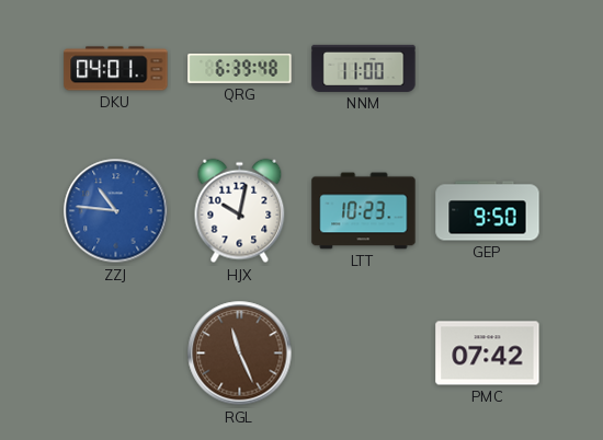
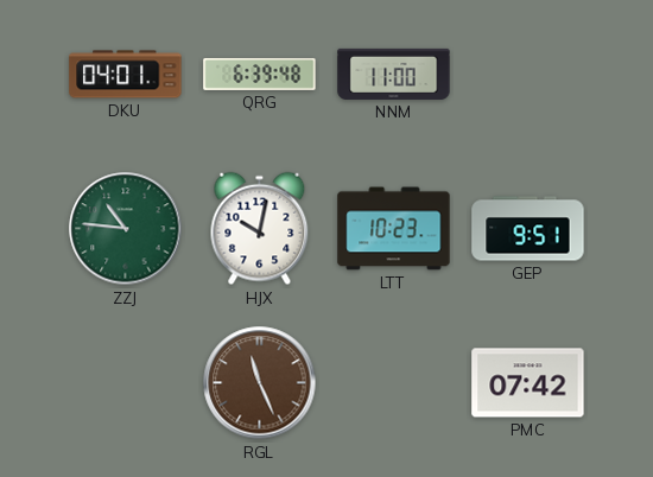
ZZJ dial: blue -> green
GEP: 9:50 -> 9:51
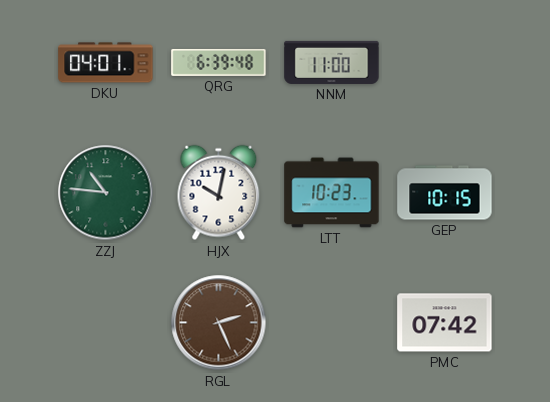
GEP: 9:51 -> 10:15
RGL: 11:26 -> 2:26
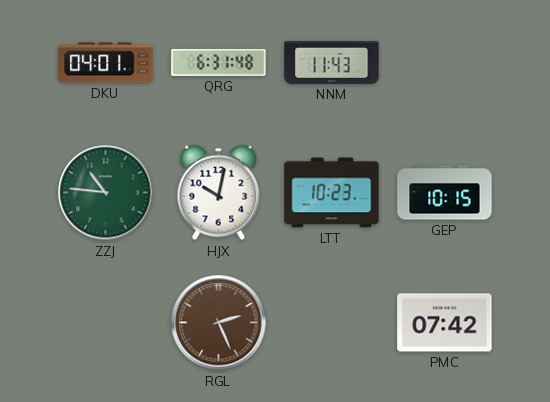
QRG: 6:39 -> 6:31
NNM: 11:00 -> 11:43
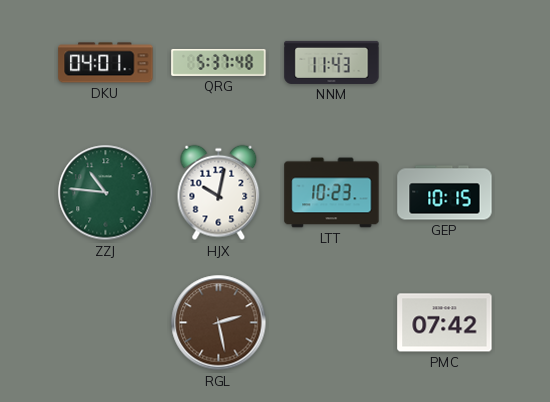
QRG: 6:31 -> 5:37
RGL: 2:26 -> 2:28
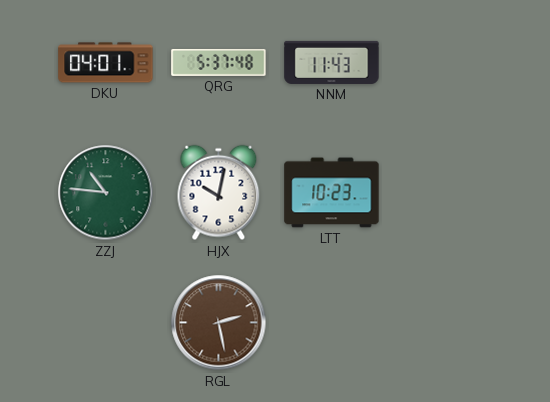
GEP: 10:15 -> none
PMC: 07:42 -> none
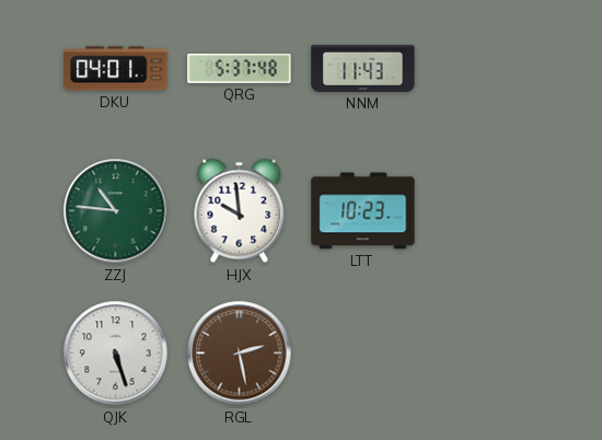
HJX: 10:02 -> 9:59
QJK: none -> 5:27
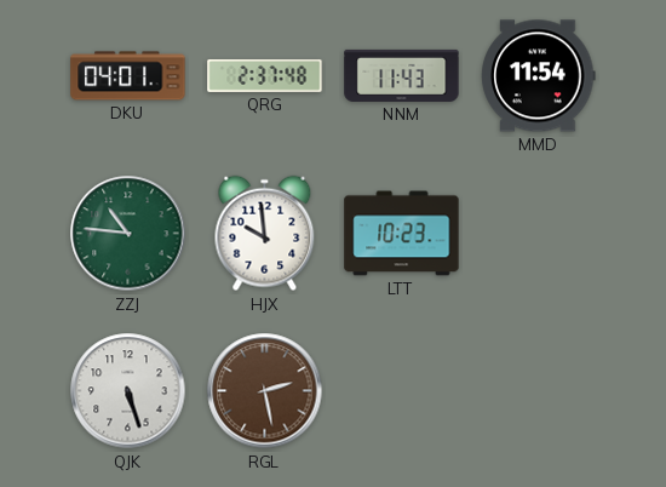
QRG: 5:37 -> 2:37
MMD: none -> 11:54
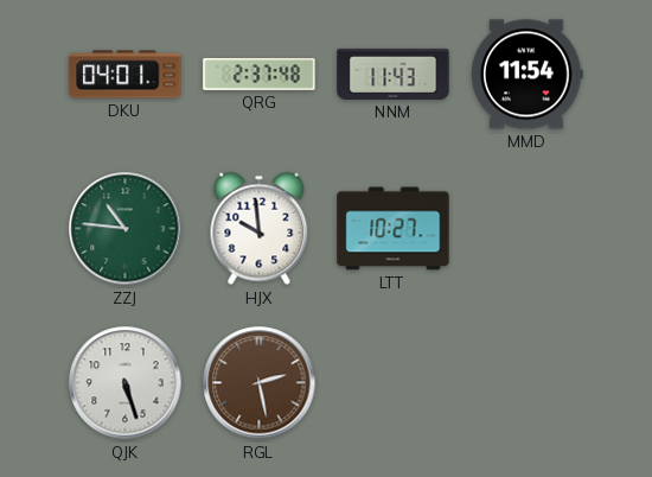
LTT: 10:23 -> 10:27
